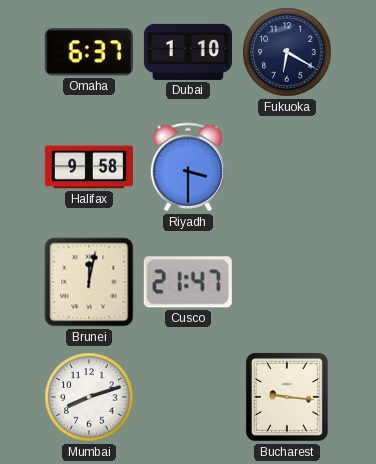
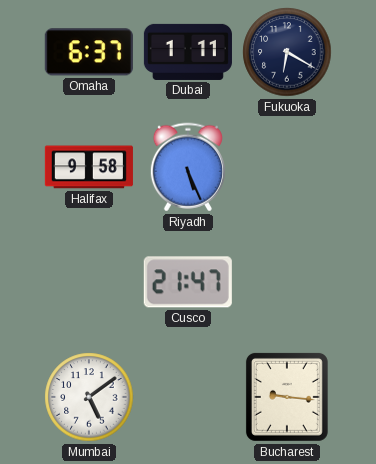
Dubai: 1:10 -> 1:11
Riyadh: 3:30 -> 5:26
Brunei: 12:02 -> none
Mumbai: 8:12 -> 5:09
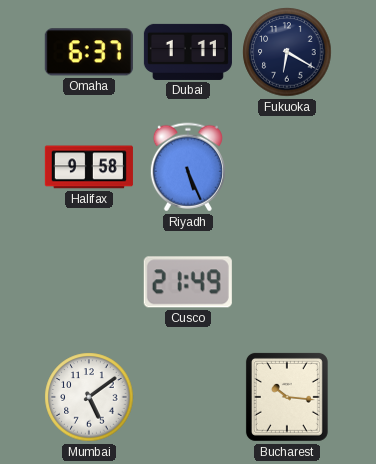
Cusco: 21:47 -> 21:49
Bucharest: 9:16 -> 10:16
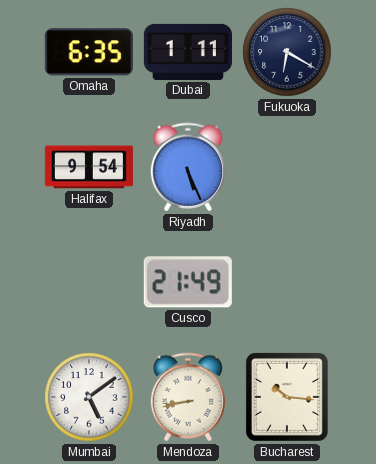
Omaha: 6:37 -> 6:35
Halifax: 9:58 -> 9:54
Mendoza: none -> 8:43
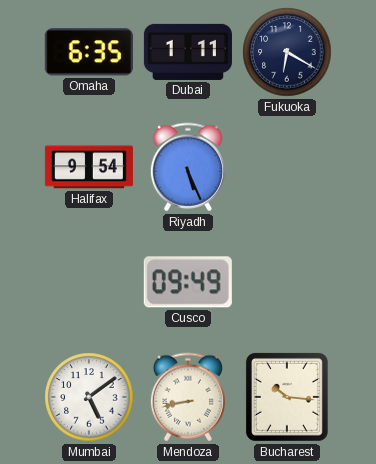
Cusco: 21:49 -> 09:49
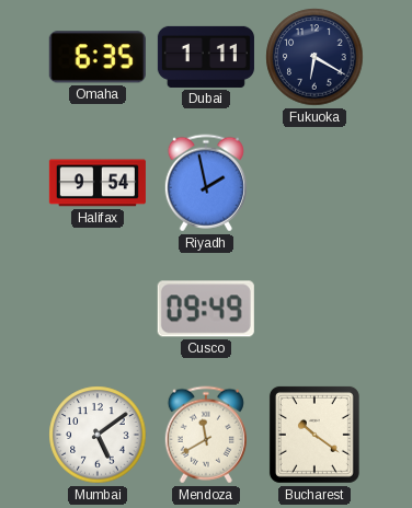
Riyadh: 5:26 -> 1:58
Mendoza: 8:43 -> 11:40
Bucharest: 10:16 -> 10:21
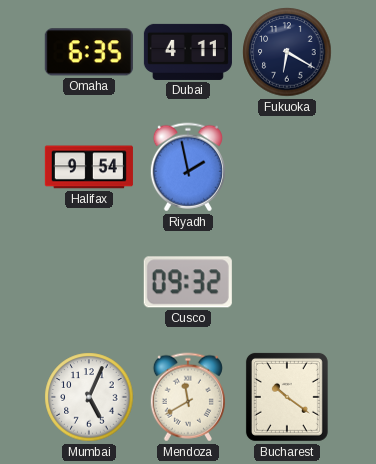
Dubai: 1:11 -> 4:11
Cusco: 09:49 -> 09:32
Mumbai: 5:09 -> 5:04
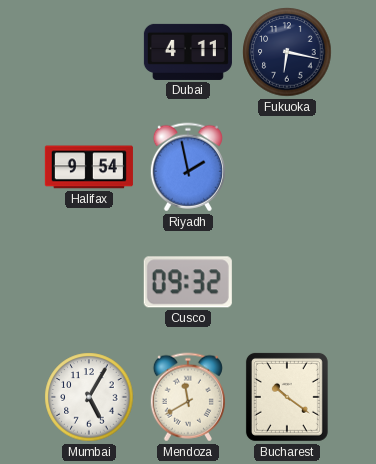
Omaha: 6:35 -> none
Fukuoka: 6:20 -> 6:17
Mumbai: 5:04 -> 5:05
